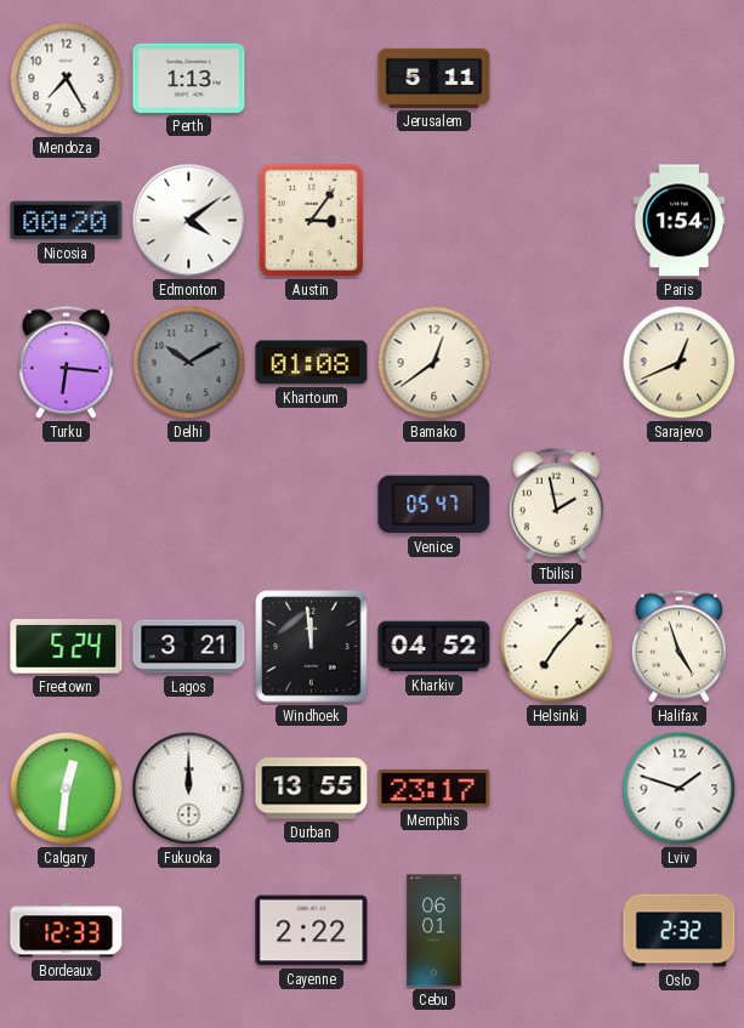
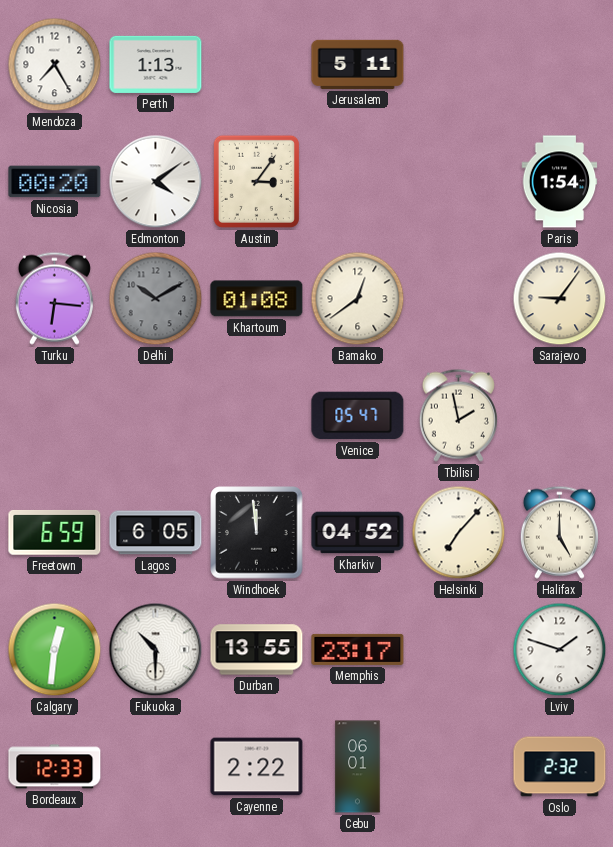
Sarajevo: 12:41 -> 9:06
Freetown: 5:24 -> 6:59
Lagos: 3:21 -> 6:05
Halifax: 4:57 -> 5:00
Fukuoka: 12:00 -> 10:30
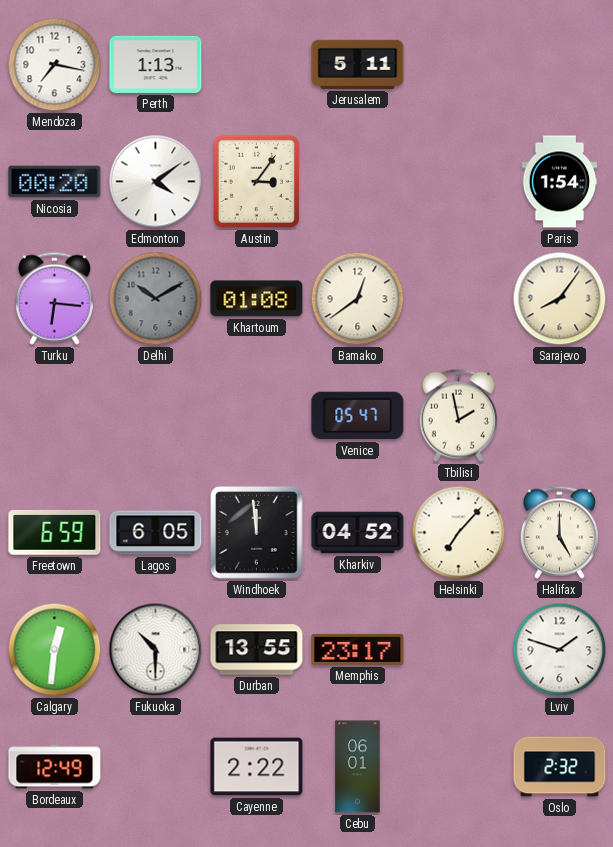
Mendoza: 7:25 -> 7:17
Sarajevo: 9:06 -> 8:06
Bordeaux: 12:33 -> 12:49
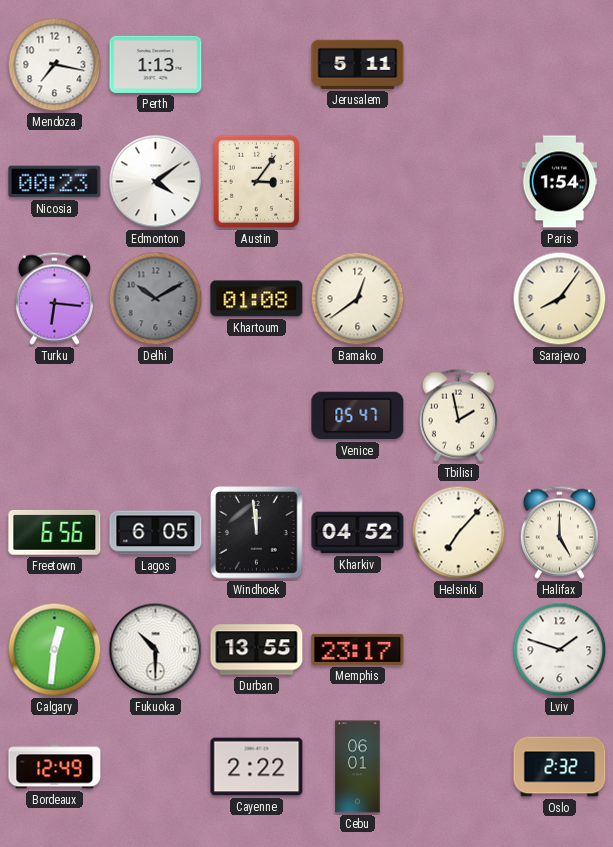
Nicosia: 00:20 -> 00:23
Freetown: 6:59 -> 6:56
